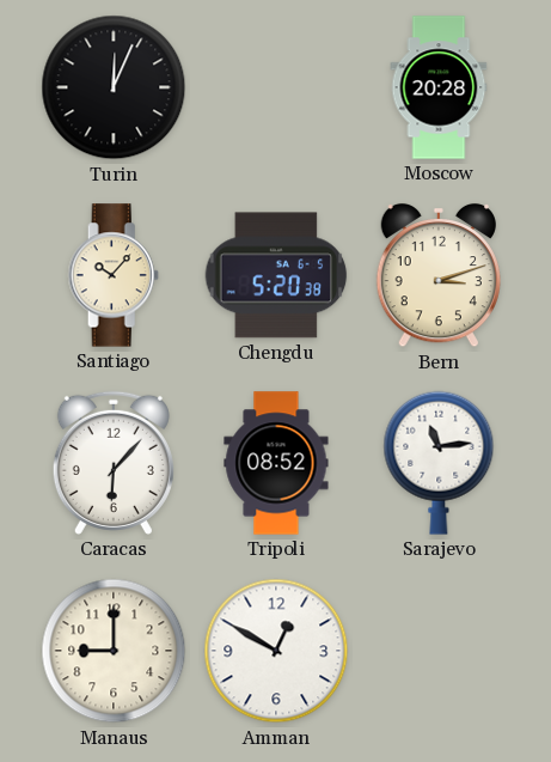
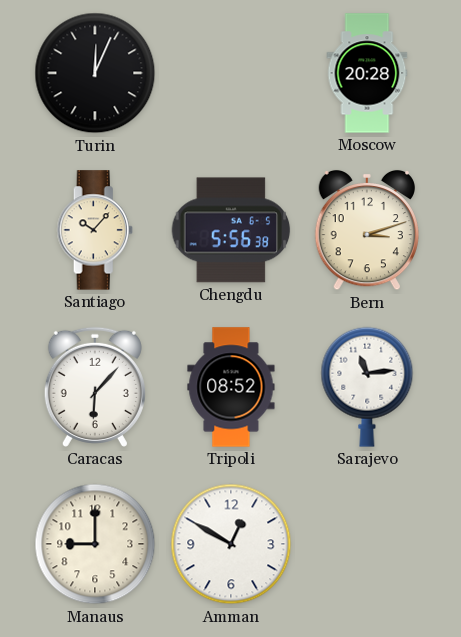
Chengdu: 5:20 -> 5:56
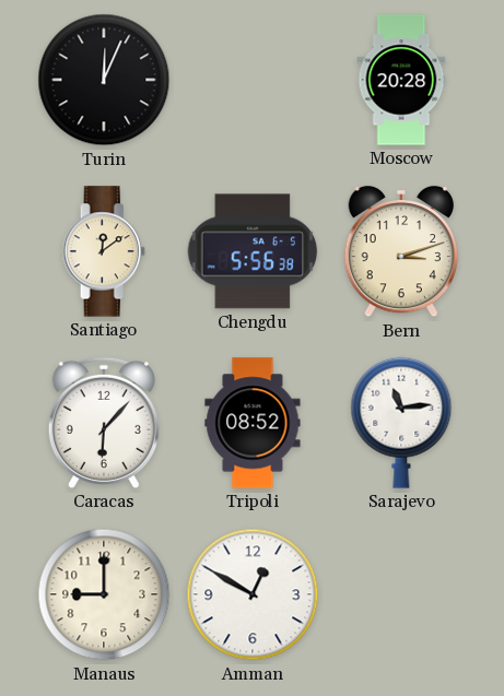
Santiago: 10:07 -> 12:09
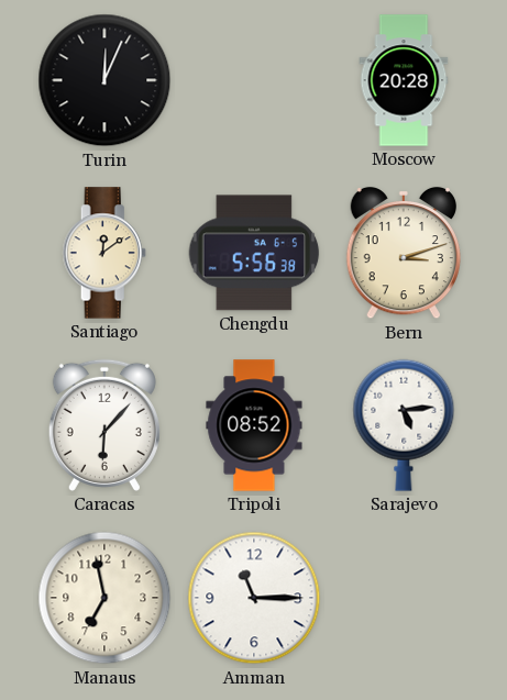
Sarajevo: 11:14 -> 5:14
Manaus: 9:00 -> 6:58
Amman: 12:50 -> 11:15
